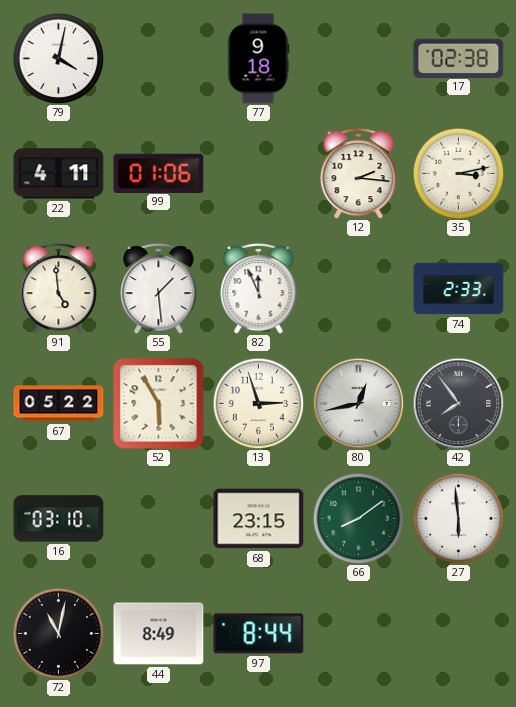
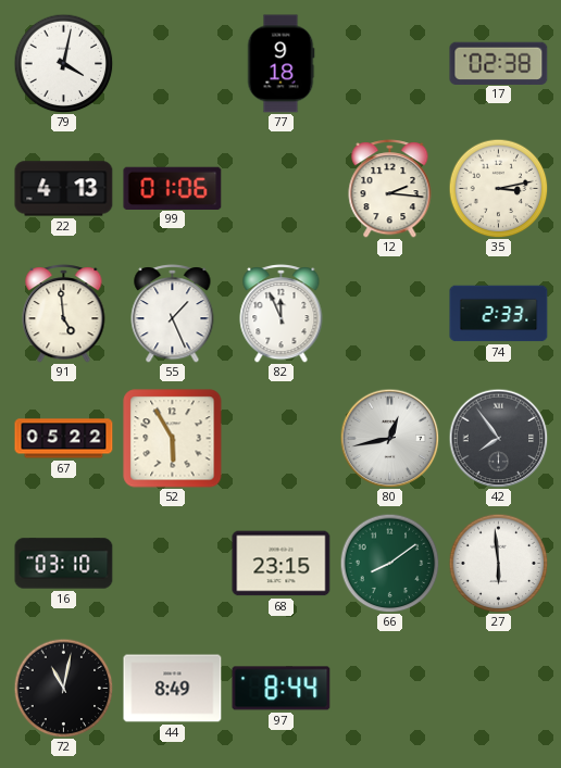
22: 4:11 -> 4:13
55: 1:29 -> 1:26
13: 2:57 -> none
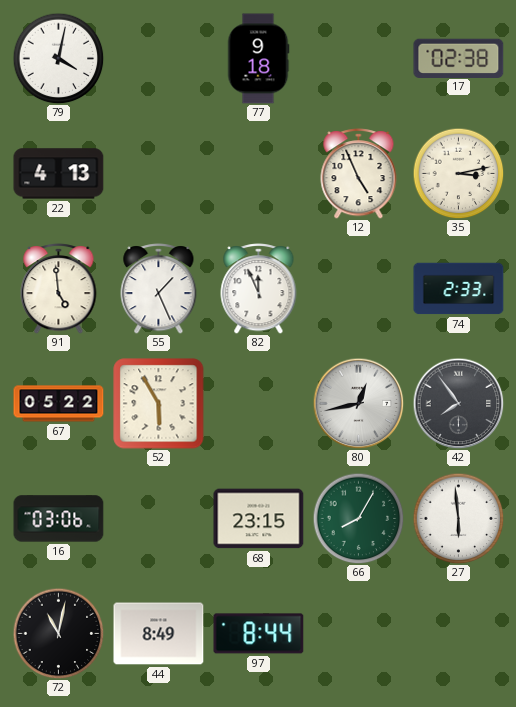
99: 01:06 -> none
12: 2:16 -> 4:56
16: 03:10 -> 03:06
66: 8:09 -> 8:05
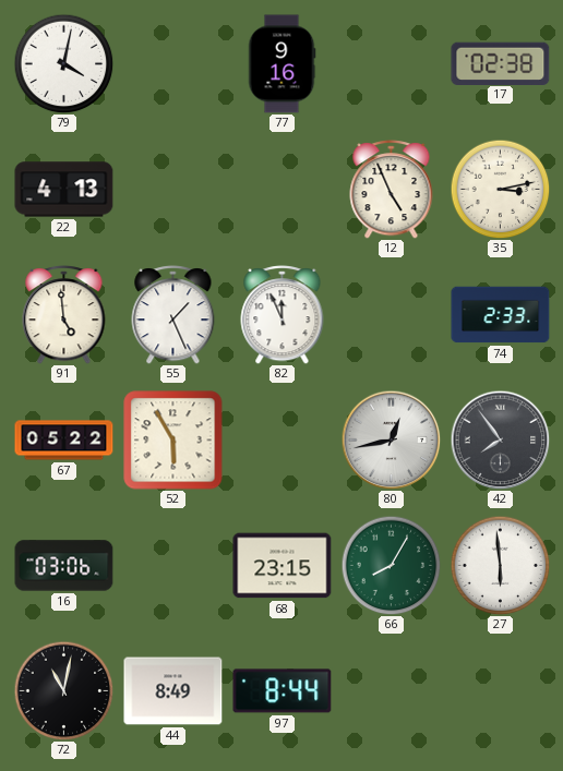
77: 9:18 -> 9:16
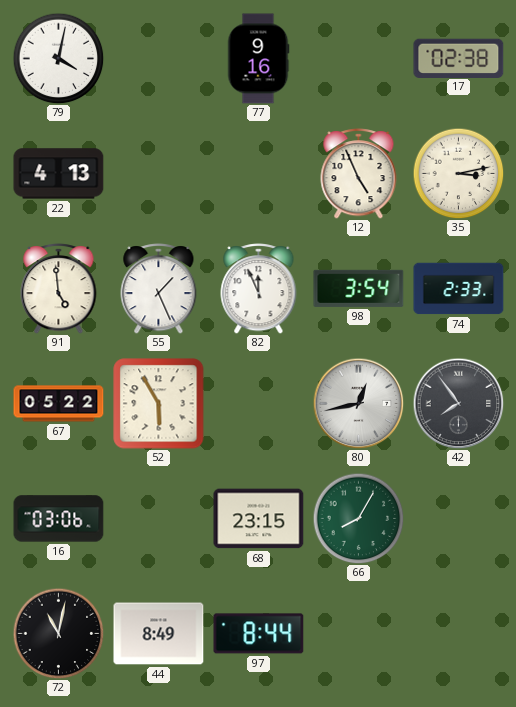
98: none -> 3:54
27: 5:59 -> none
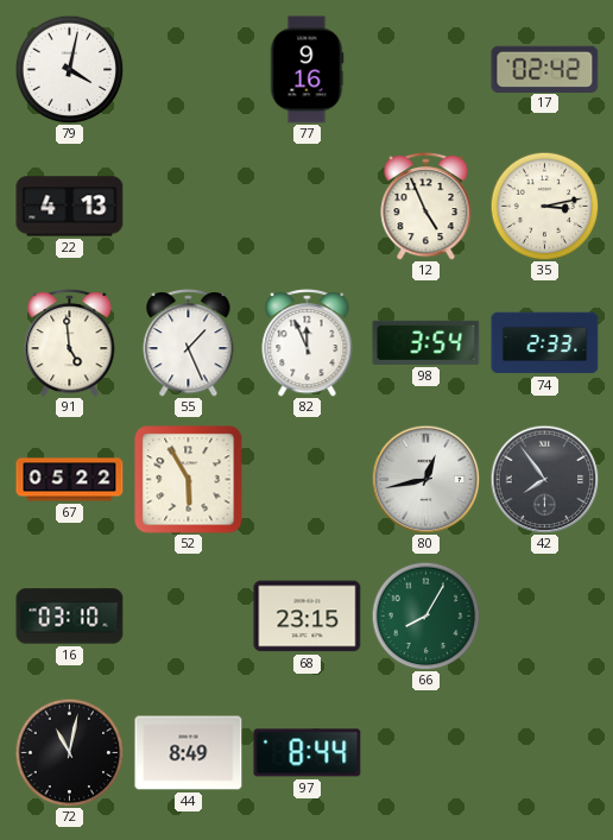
17: 02:38 -> 02:42
16: 03:06 -> 03:10
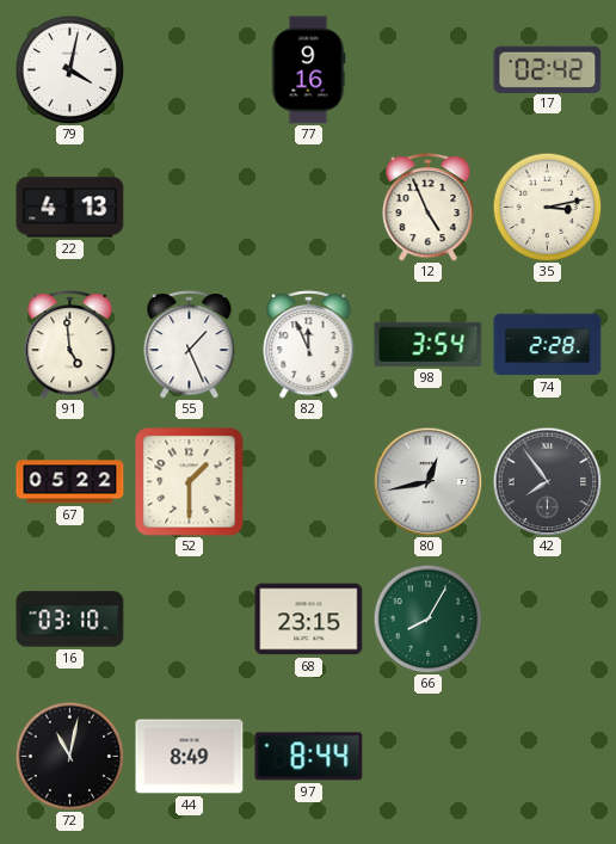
74: 2:33 -> 2:28
52: 5:55 -> 1:30
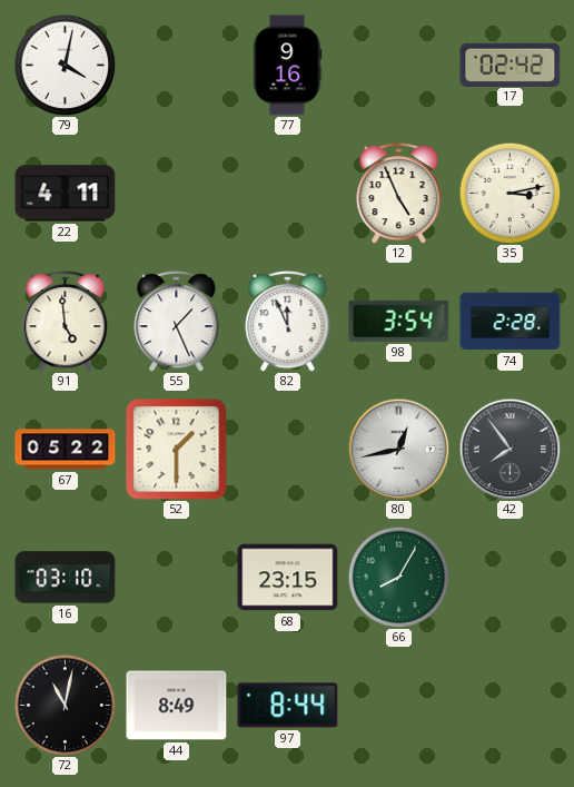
22: 4:13 -> 4:11
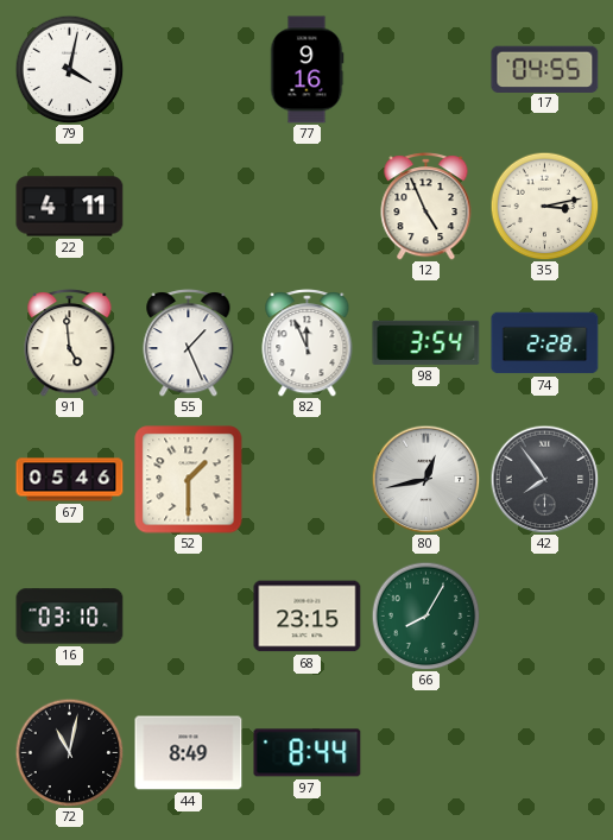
17: 02:42 -> 04:55
67: 05:22 -> 05:46
